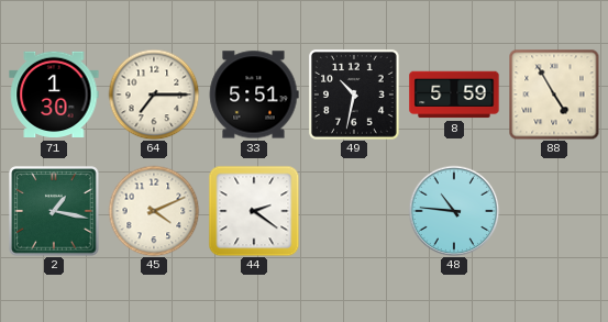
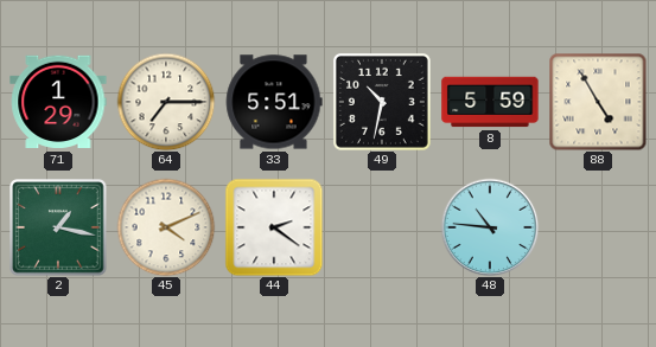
71: 1:30 -> 1:29
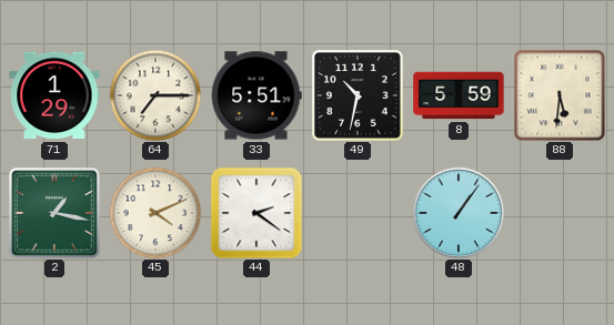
88: 4:55 -> 5:31
48: 10:46 -> 1:06
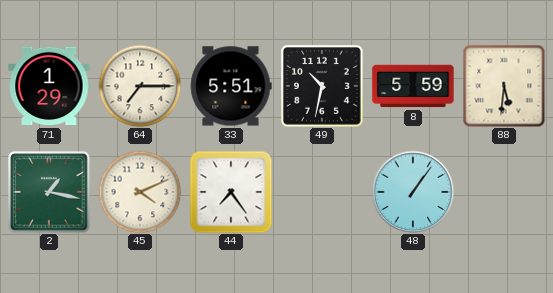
44: 2:21 -> 7:24
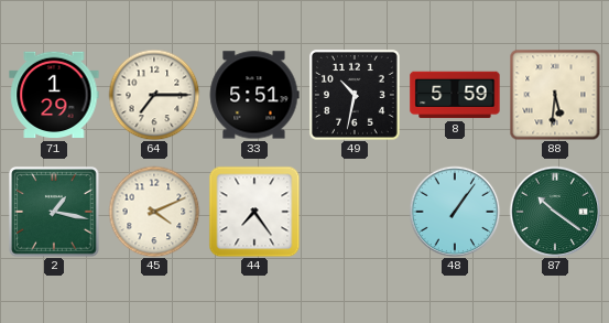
87: none -> 10:21
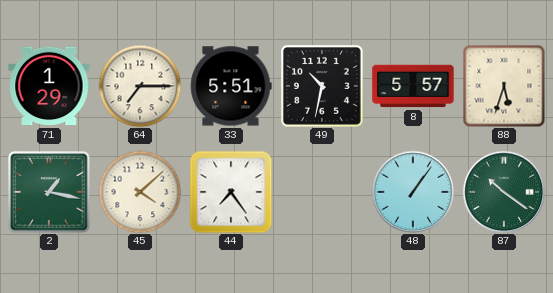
8: 5:59 -> 5:57
88: 5:31 -> 5:33
45: 4:11 -> 4:08
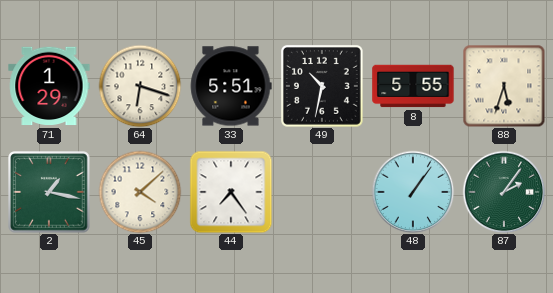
64: 7:15 -> 6:18
8: 5:57 -> 5:55
87: 10:21 -> 2:06
